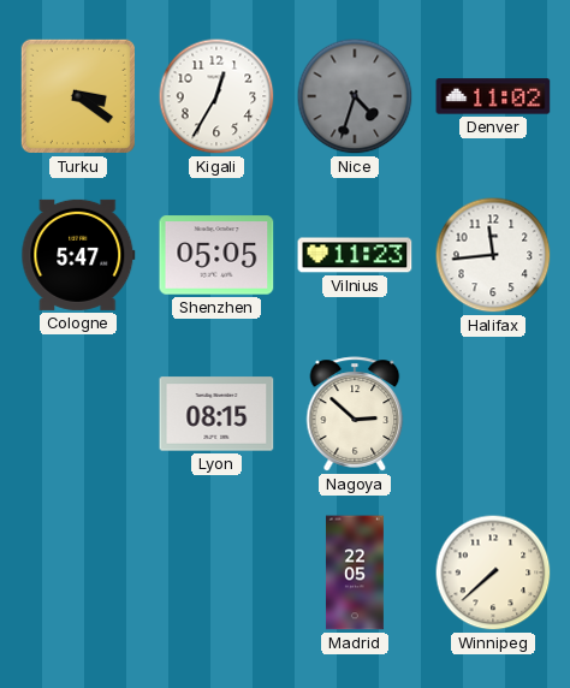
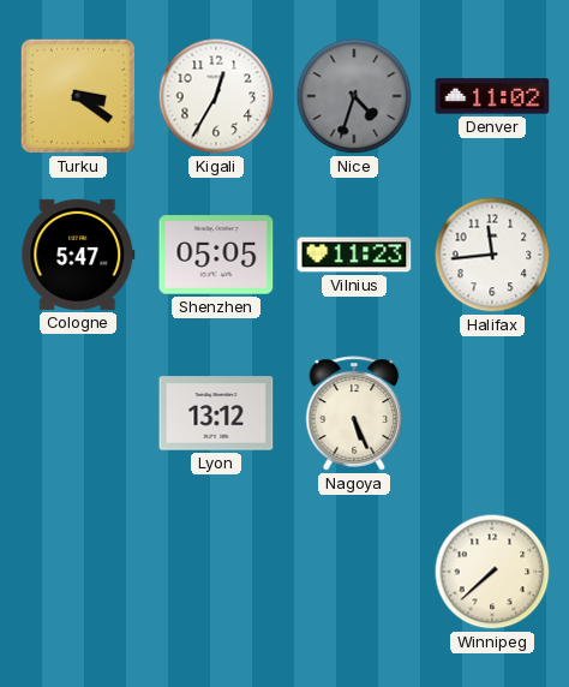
Lyon: 08:15 -> 13:12
Nagoya: 2:52 -> 5:26
Madrid: 22:05 -> none
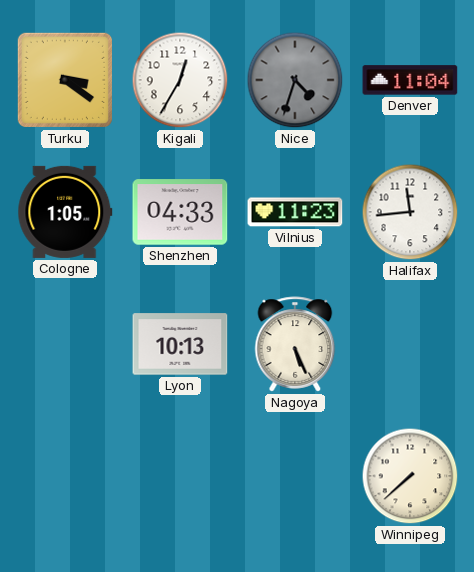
Denver: 11:02 -> 11:04
Cologne: 5:47 -> 1:05
Shenzhen: 05:05 -> 04:33
Lyon: 13:12 -> 10:13
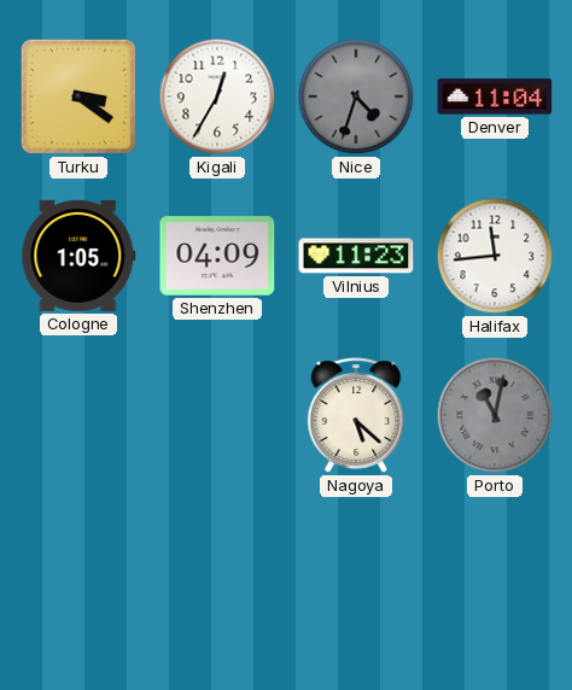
Shenzhen: 04:33 -> 04:09
Lyon: 10:13 -> none
Nagoya: 5:26 -> 5:22
Porto: none -> 11:02
Winnipeg: 7:38 -> none
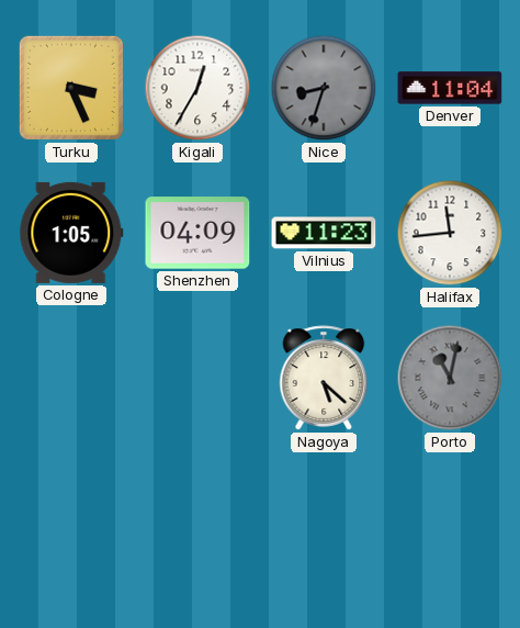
Turku: 3:21 -> 3:26
Nice: 4:33 -> 8:33
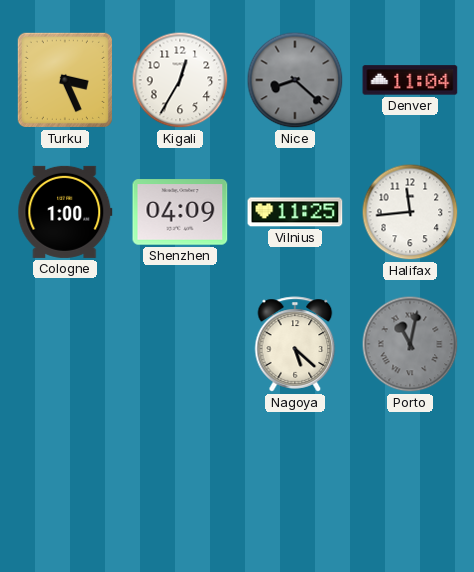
Nice: 8:33 -> 8:22
Cologne: 1:05 -> 1:00
Vilnius: 11:23 -> 11:25
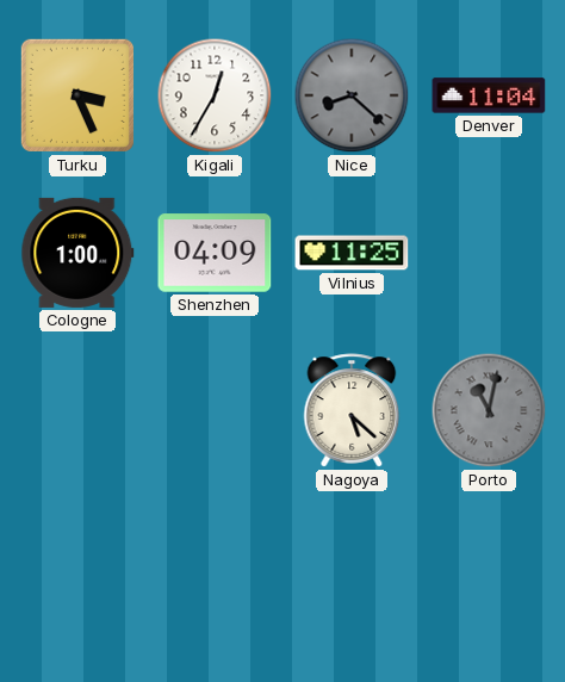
Halifax: 11:44 -> none
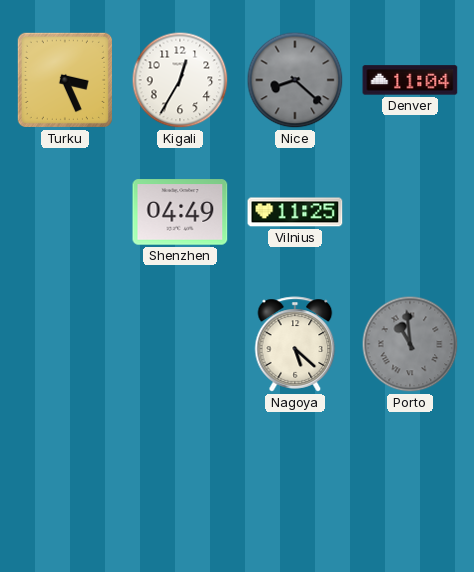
Cologne: 1:00 -> none
Shenzhen: 04:09 -> 04:49
Porto: 11:02 -> 10:59
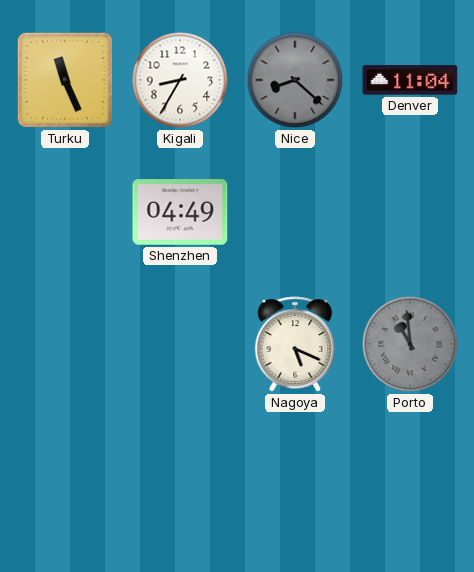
Turku: 3:26 -> 11:26
Kigali: 12:35 -> 8:35
Vilnius: 11:25 -> none
Nagoya: 5:22 -> 5:19
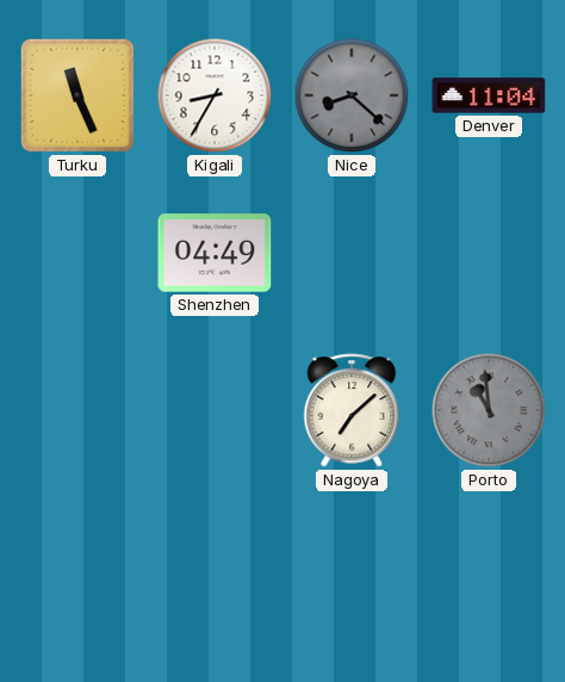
Nagoya: 5:19 -> 7:08
